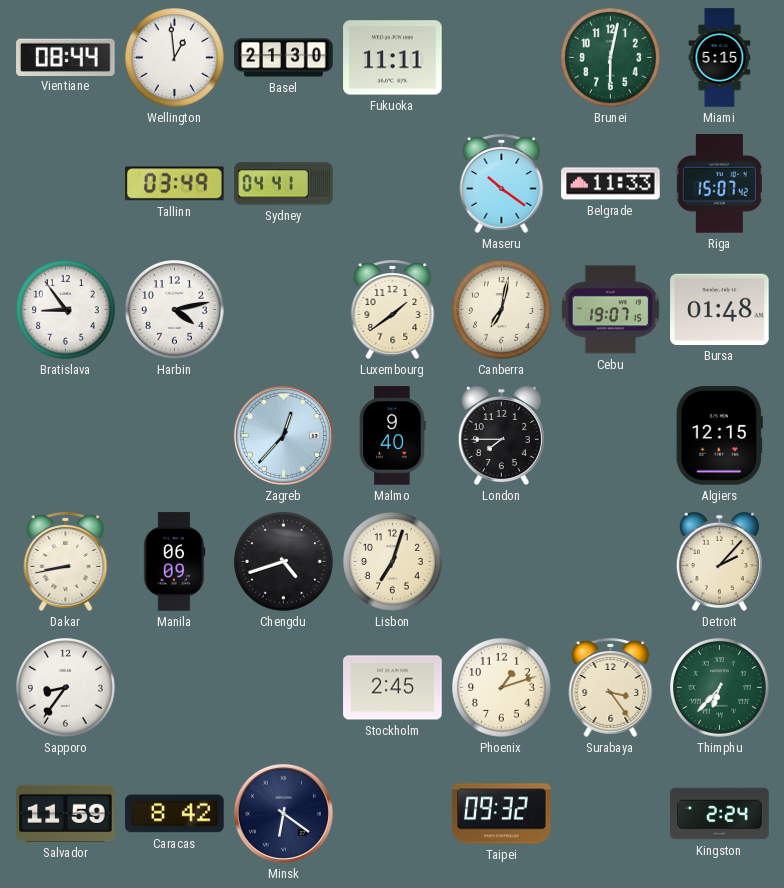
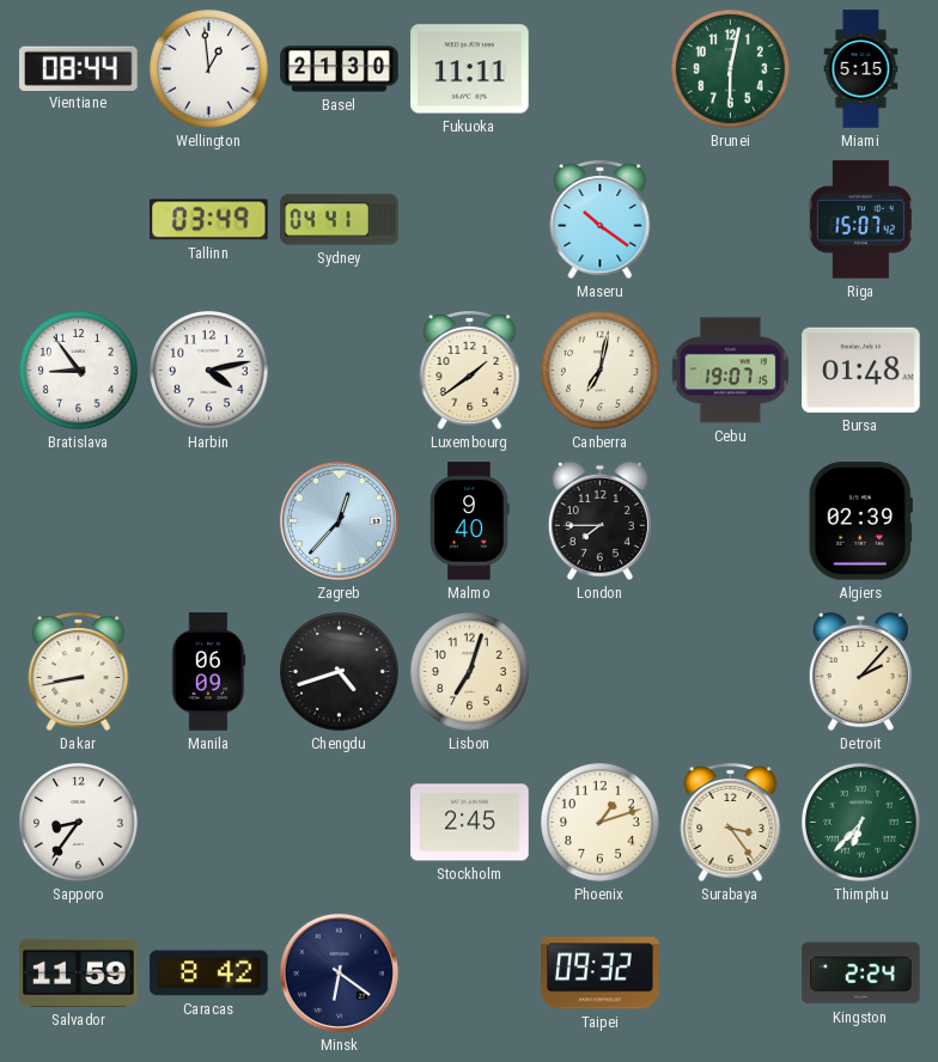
Belgrade: 11:33 -> none
Algiers: 12:15 -> 02:39
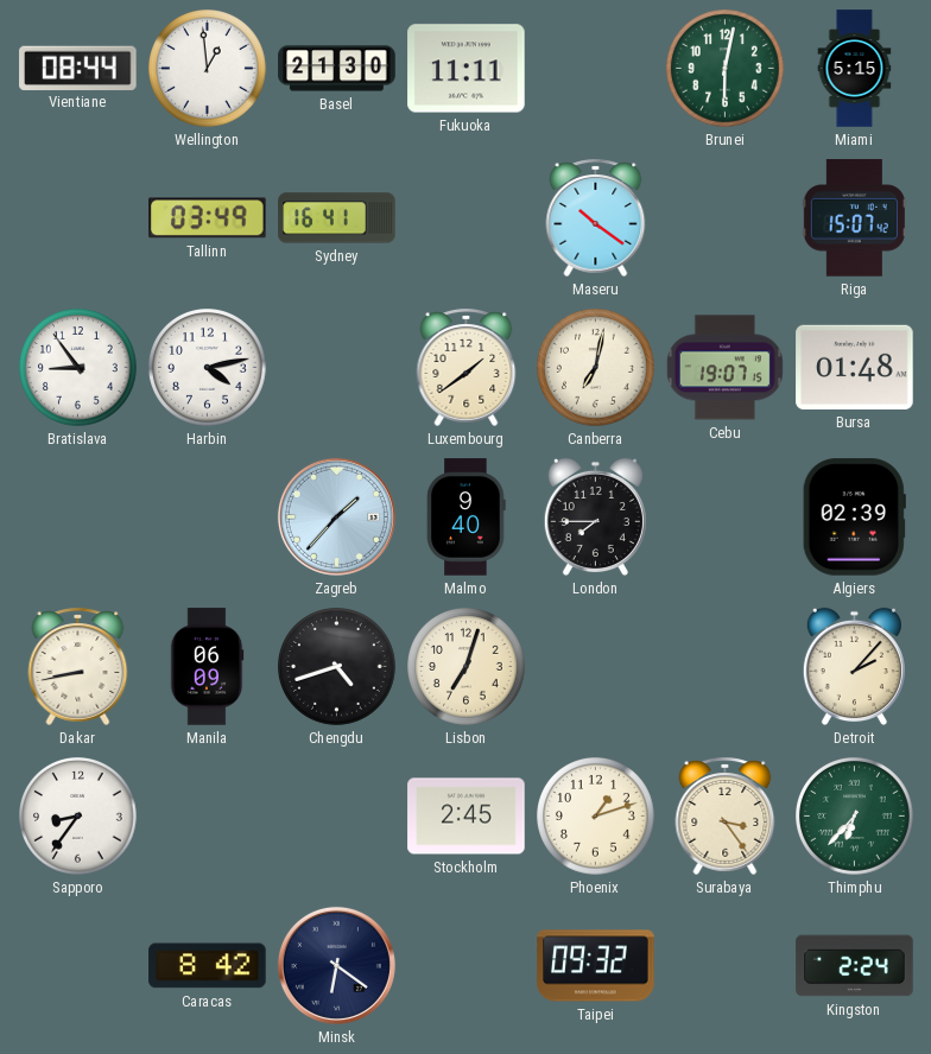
Sydney: 04:41 -> 16:41
Zagreb: 12:37 -> 1:37
Salvador: 11:59 -> none
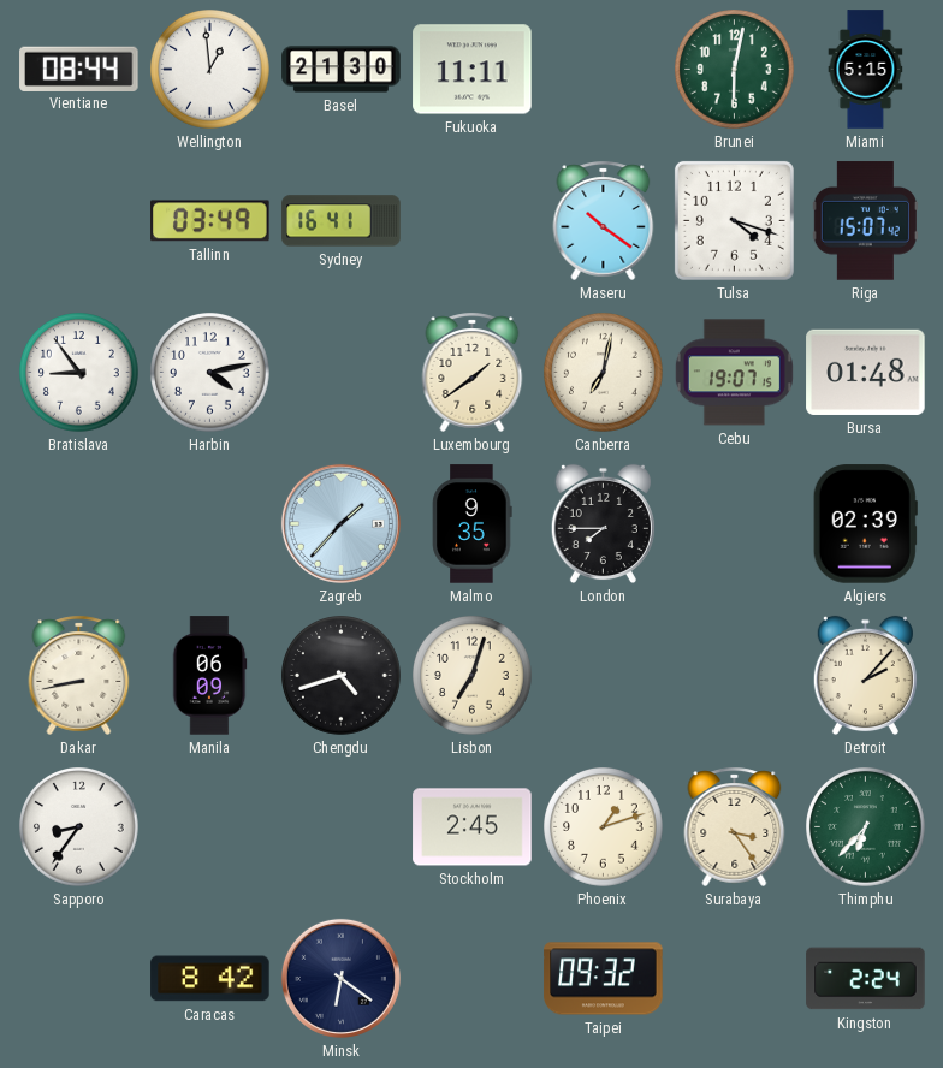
Tulsa: none -> 4:18
Malmo: 9:40 -> 9:35
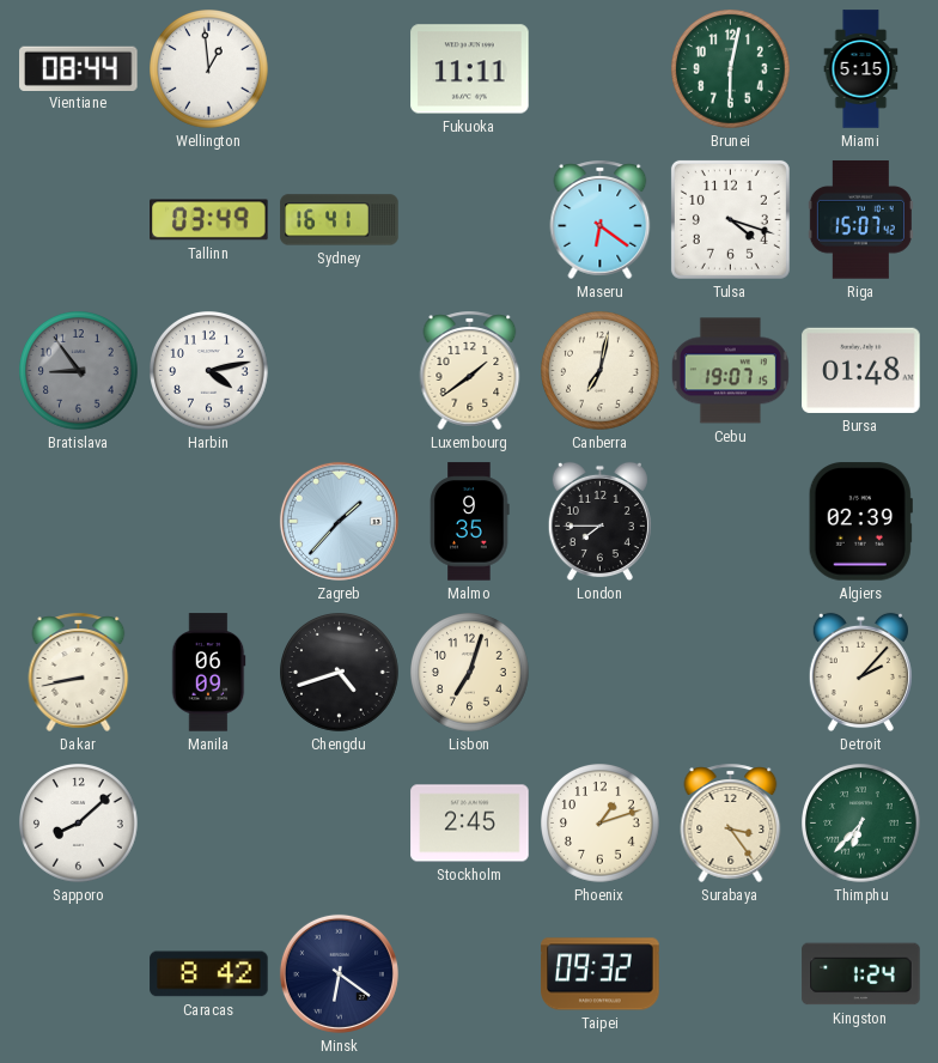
Basel: 21:30 -> none
Maseru: 10:21 -> 6:21
Bratislava dial: white -> grey
Sapporo: 8:36 -> 8:08
Kingston: 2:24 -> 1:24
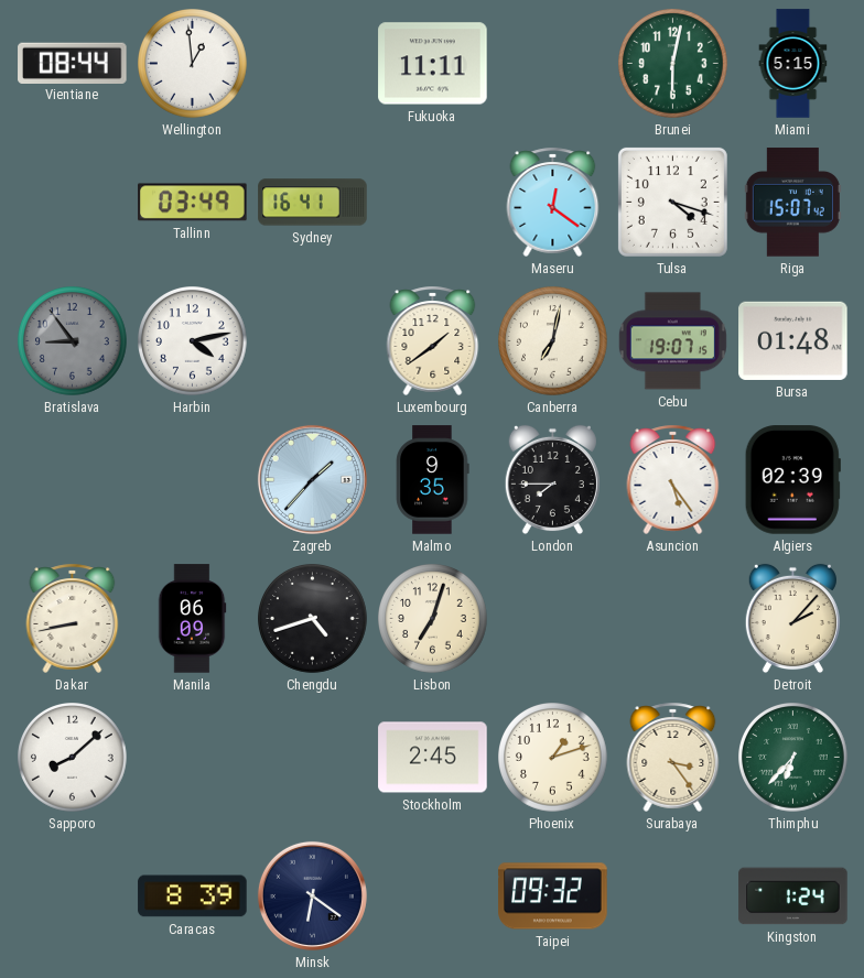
Maseru: 6:21 -> 12:21
Asuncion: none -> 5:24
Caracas: 8:42 -> 8:39
